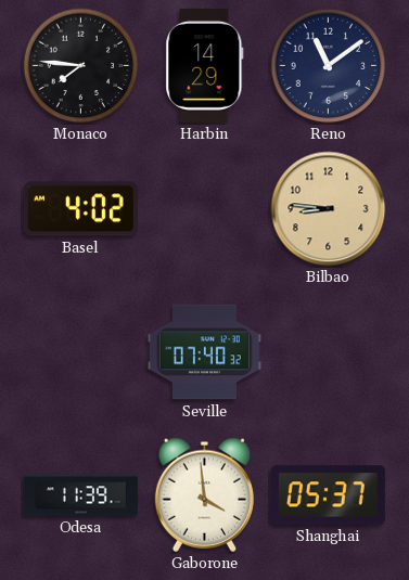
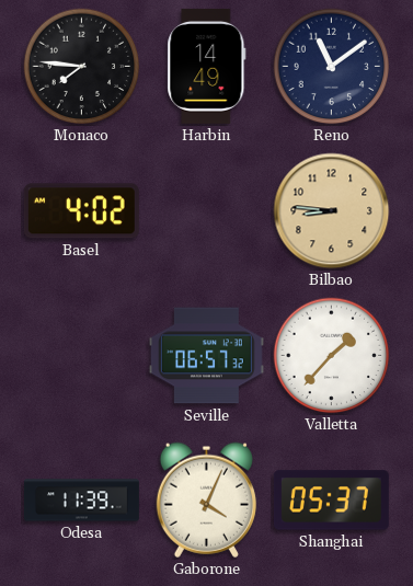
Harbin: 14:29 -> 14:49
Seville: 07:40 -> 06:57
Valletta: none -> 1:37
Gaborone: 3:59 -> 4:04
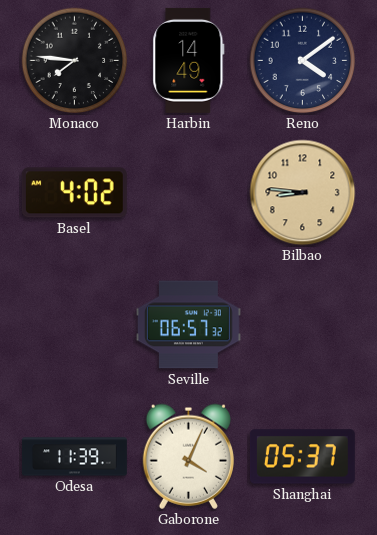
Reno: 11:09 -> 4:09
Valletta: 1:37 -> none
